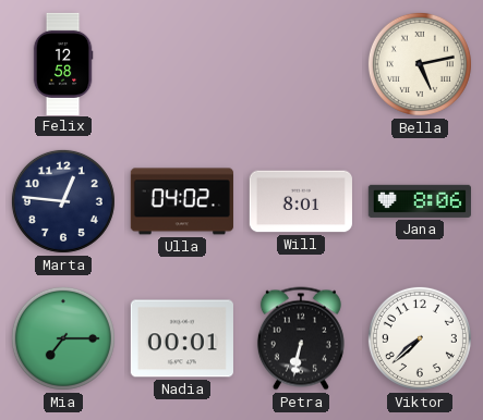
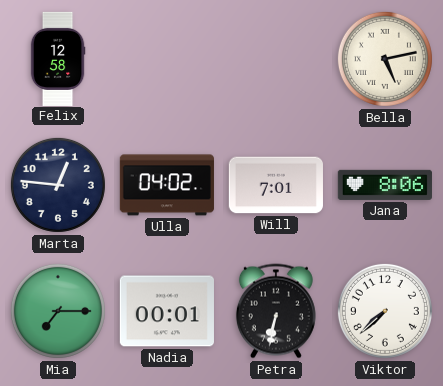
Will: 8:01 -> 7:01
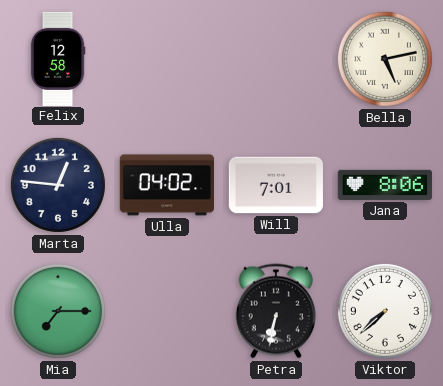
Nadia: 00:01 -> none
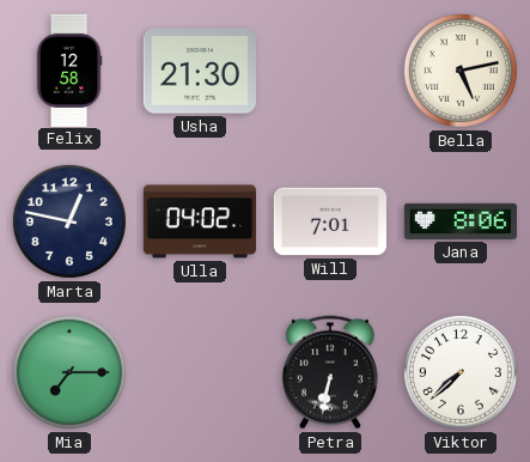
Usha: none -> 21:30
Marta: 12:46 -> 12:47
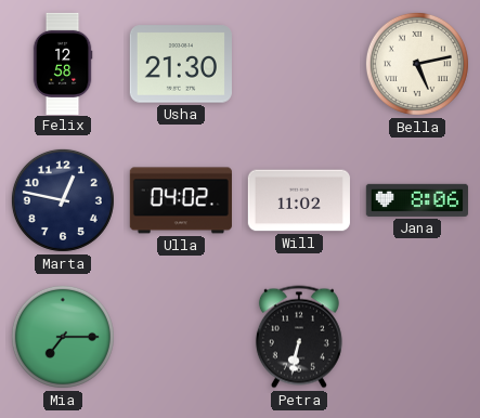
Will: 7:01 -> 11:02
Viktor: 7:38 -> none
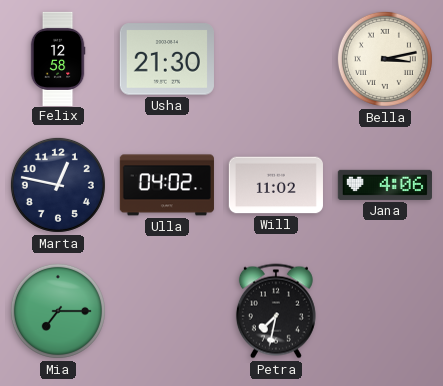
Bella: 5:13 -> 3:13
Jana: 8:06 -> 4:06
Petra: 6:32 -> 7:32
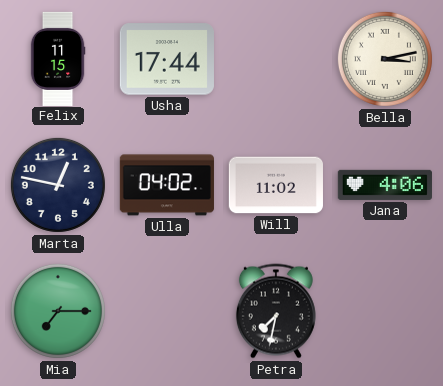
Felix: 12:58 -> 11:15
Usha: 21:30 -> 17:44
